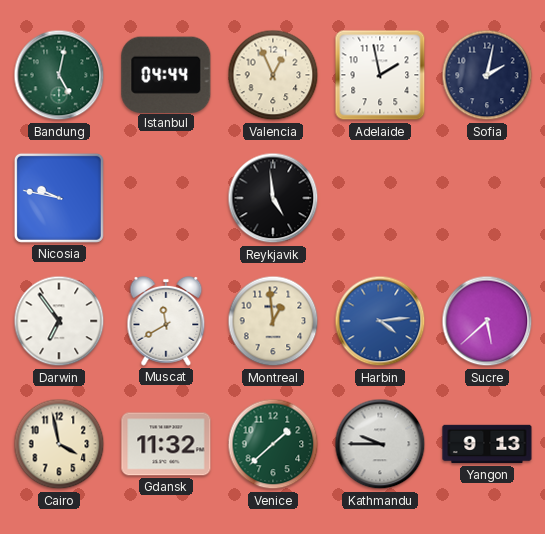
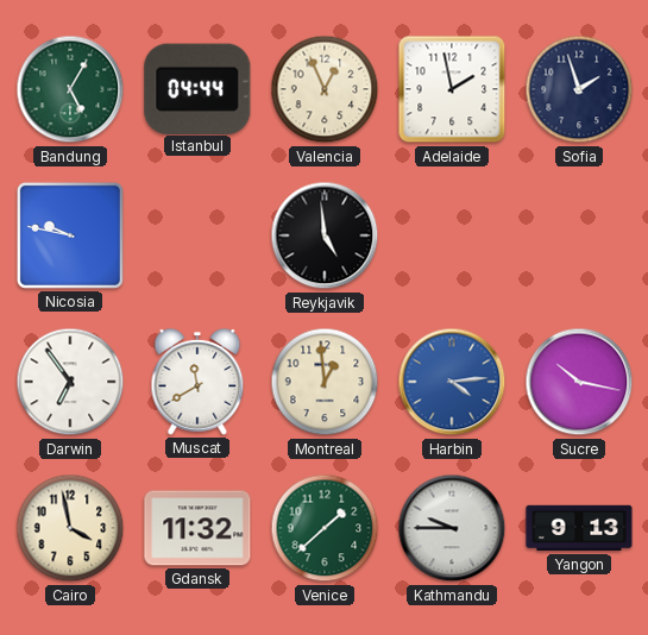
Bandung: 5:02 -> 5:05
Sofia: 2:02 -> 1:57
Sucre: 5:38 -> 10:17
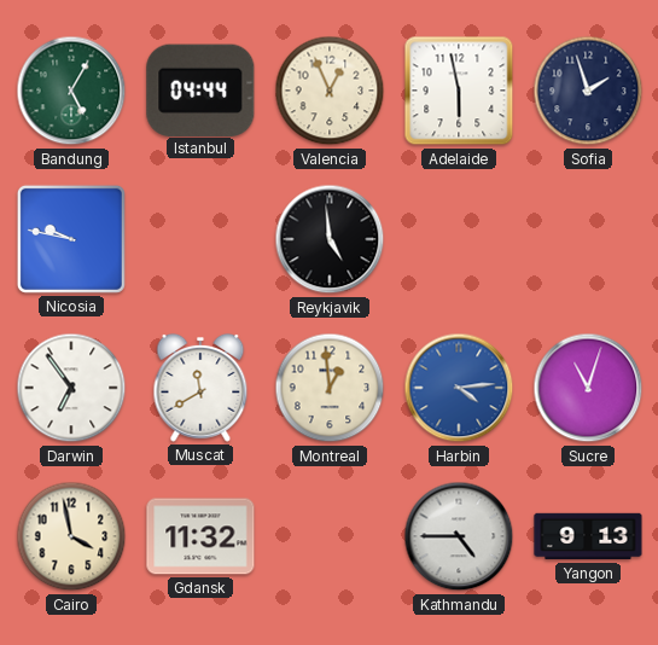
Adelaide: 1:58 -> 5:58
Sucre: 10:17 -> 11:03
Venice: 1:38 -> none
Kathmandu: 9:45 -> 4:45
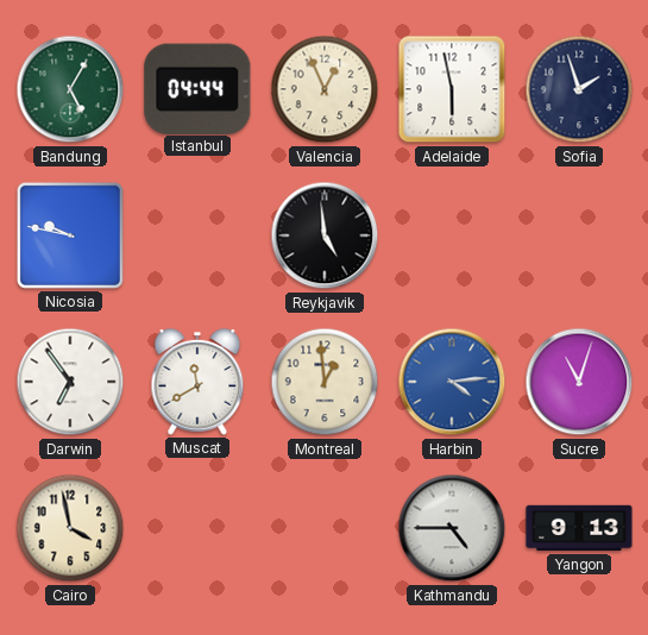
Gdansk: 11:32 -> none
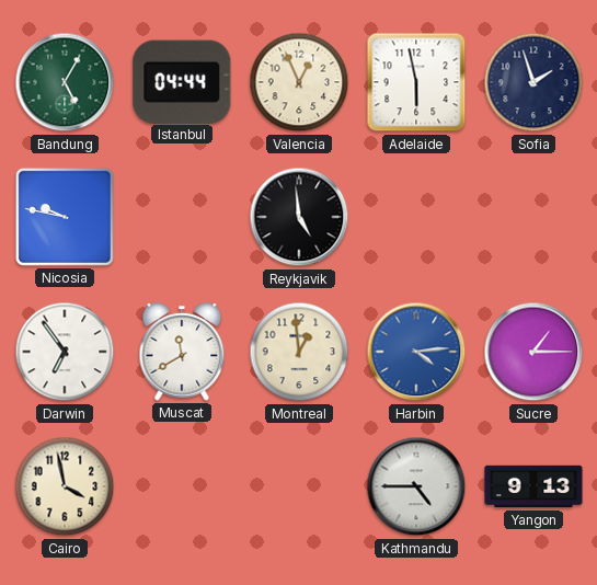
Sucre: 11:03 -> 1:15
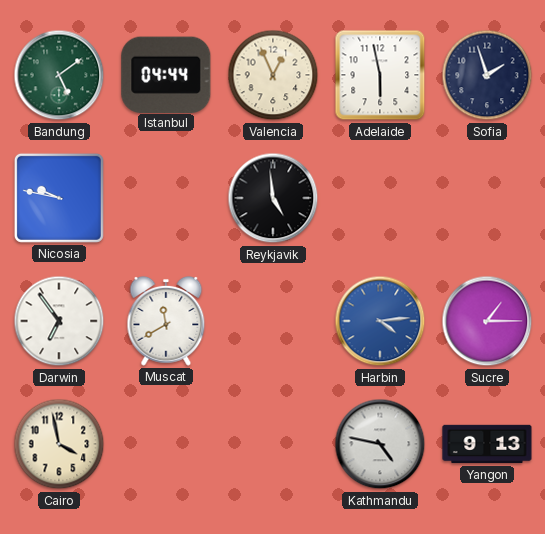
Bandung: 5:05 -> 5:09
Montreal: 12:59 -> none
Kathmandu: 4:45 -> 4:47
